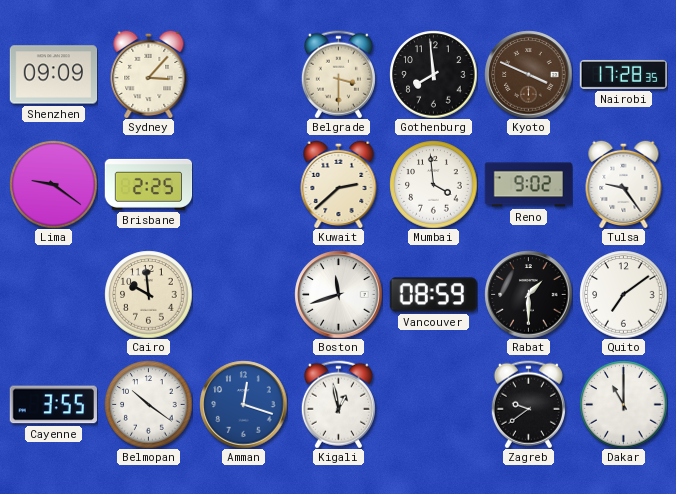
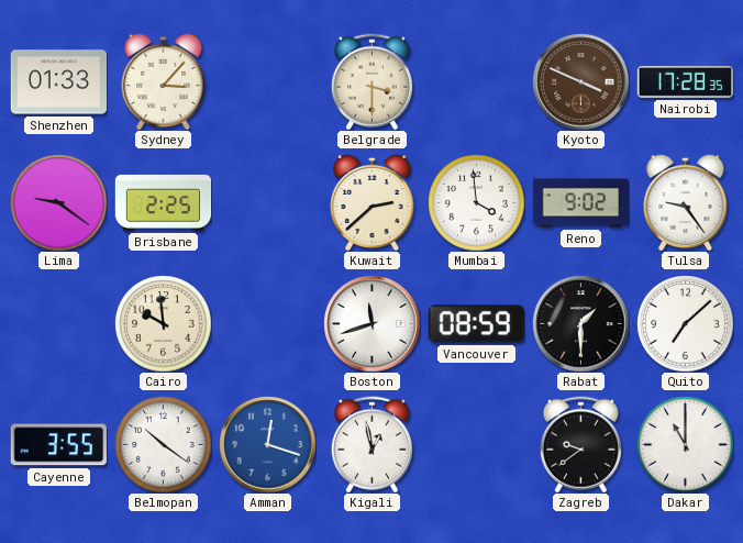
Shenzhen: 09:09 -> 01:33
Gothenburg: 7:59 -> none
Quito: 7:09 -> 7:08
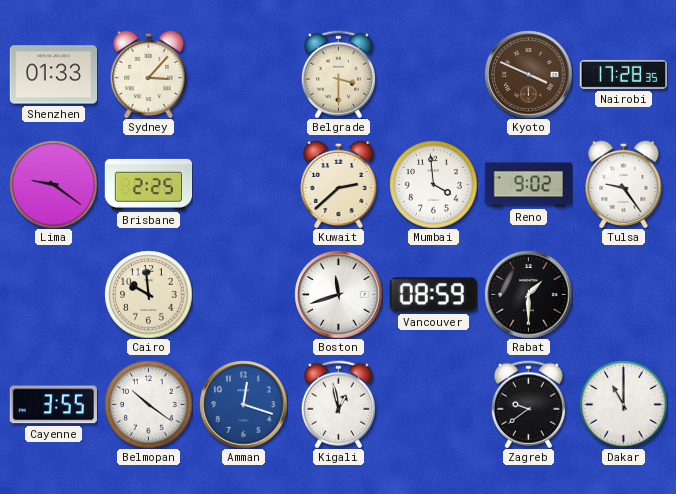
Quito: 7:08 -> none
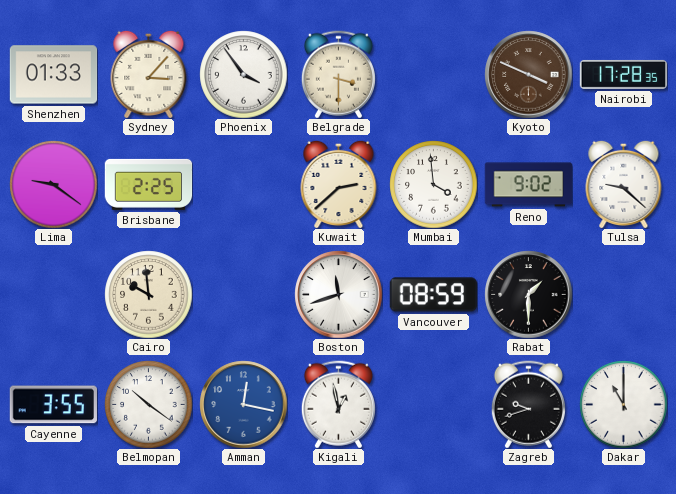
Phoenix: none -> 3:54
Tulsa: 9:24 -> 9:22
Amman: 12:18 -> 12:17
Zagreb: 9:39 -> 9:42
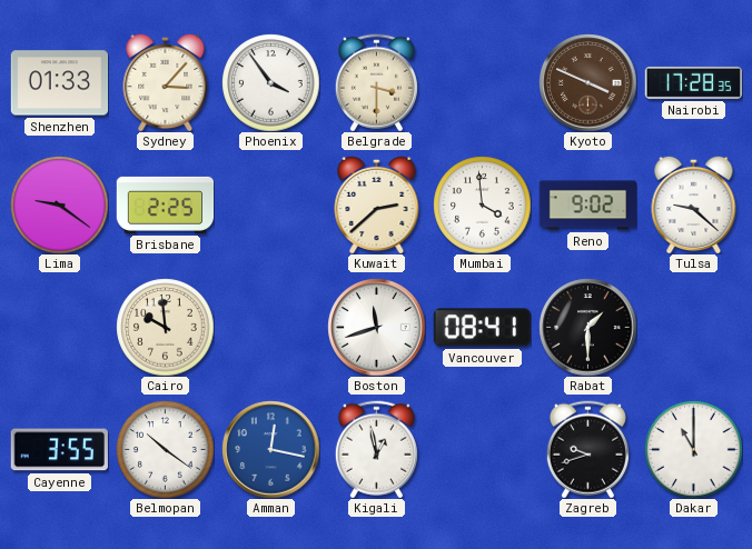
Vancouver: 08:59 -> 08:41
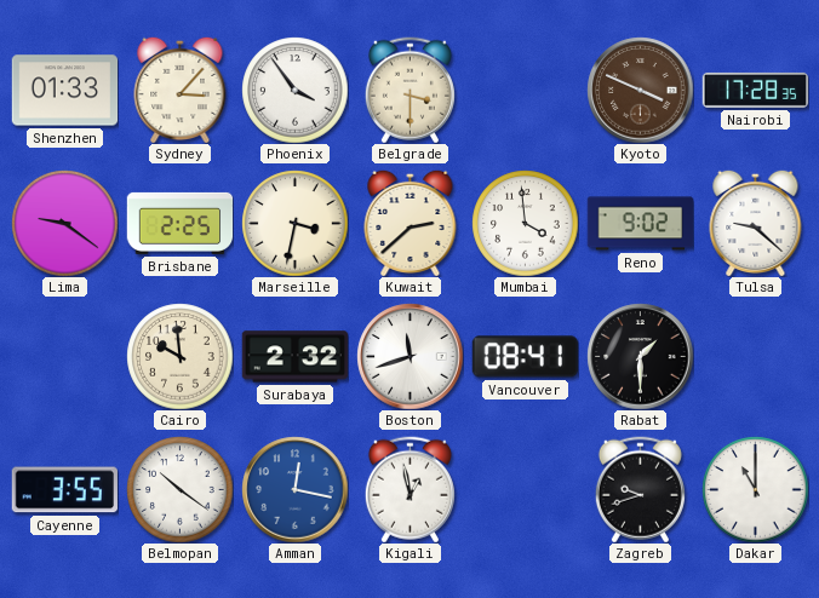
Marseille: none -> 3:32
Surabaya: none -> 2:32
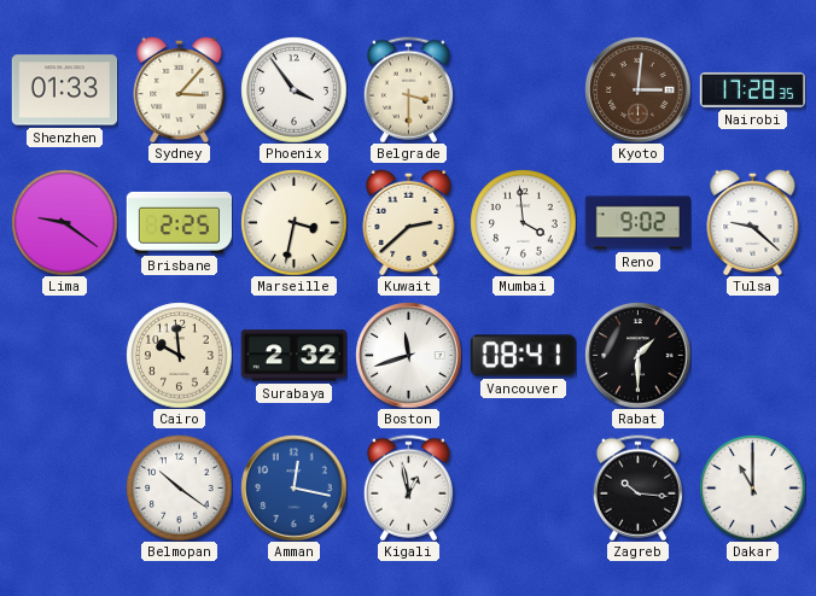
Kyoto: 3:49 -> 3:01
Cayenne: 3:55 -> none
Zagreb: 9:42 -> 10:16
